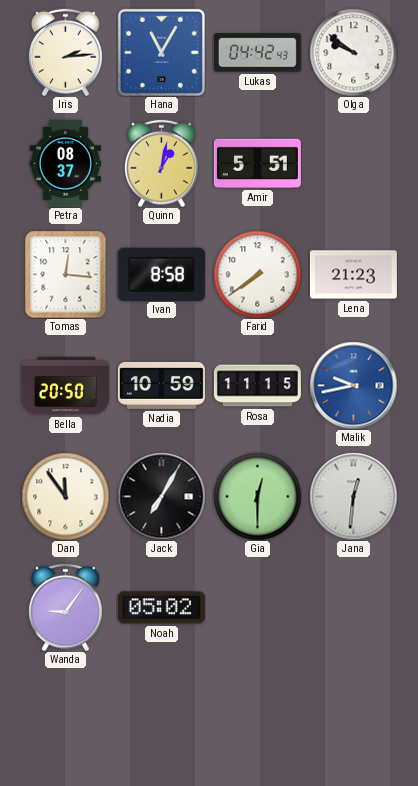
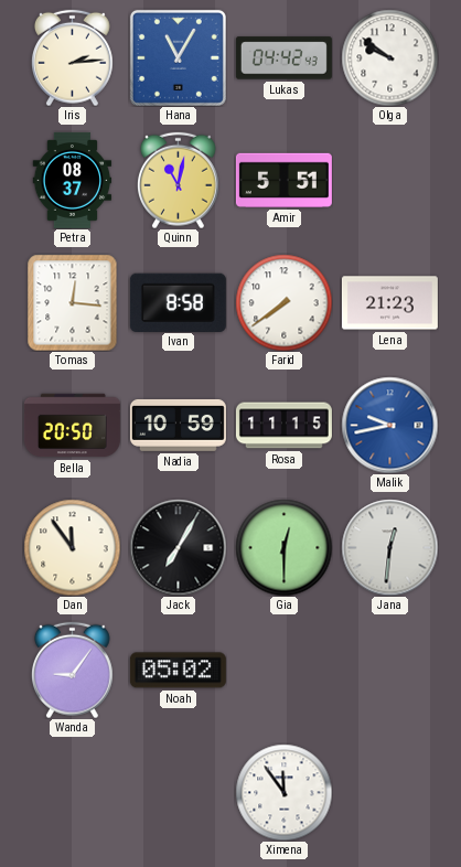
Quinn: 1:02 -> 11:02
Ximena: none -> 11:54
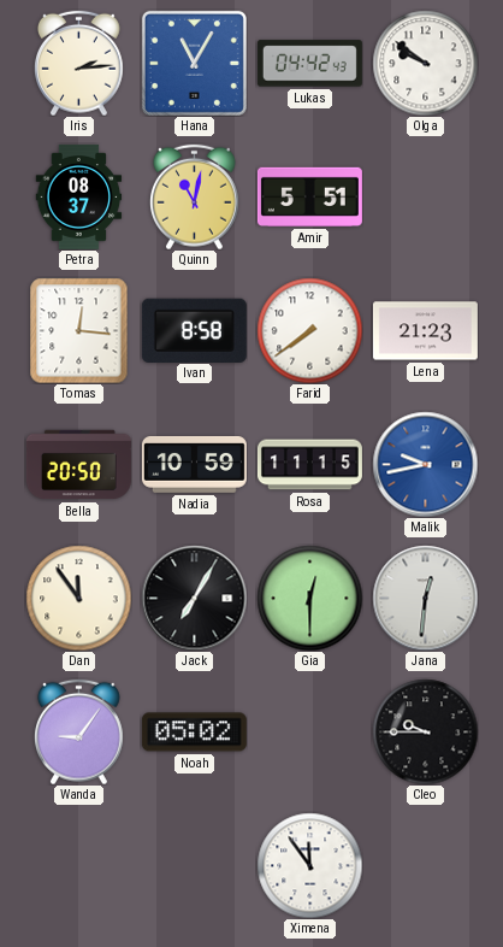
Cleo: none -> 9:45
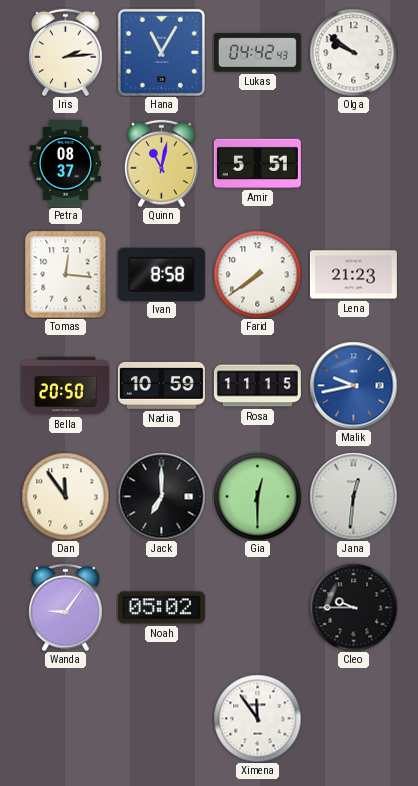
Jack: 7:05 -> 7:00
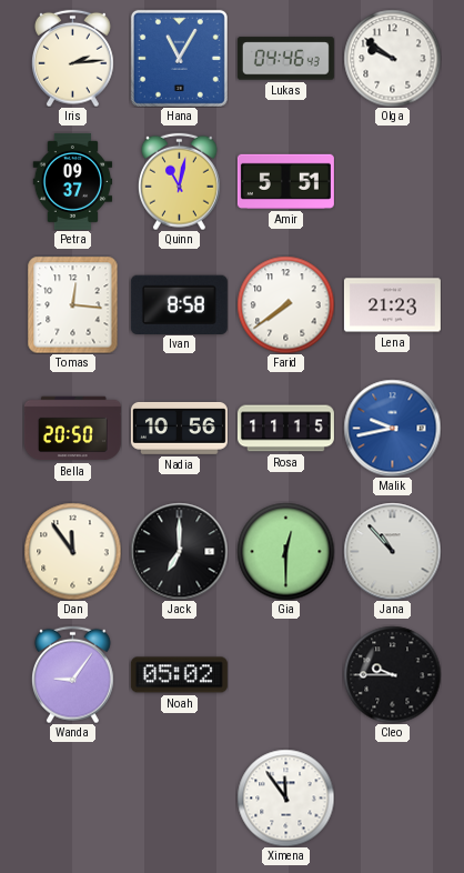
Lukas: 04:42 -> 04:46
Petra: 08:37 -> 09:37
Nadia: 10:59 -> 10:56
Jana: 12:31 -> 10:53
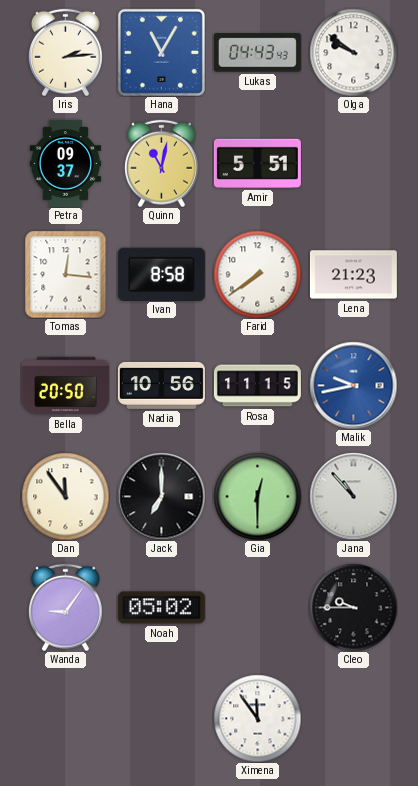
Lukas: 04:46 -> 04:43
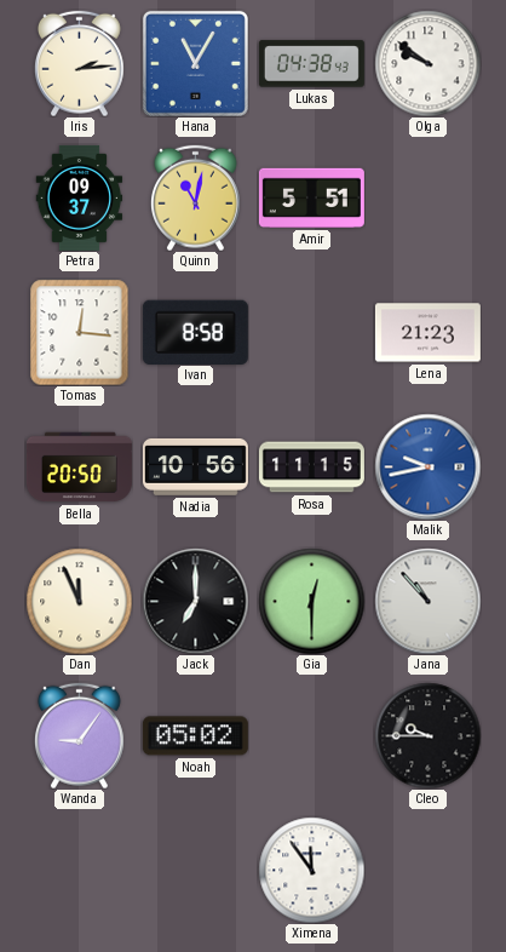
Lukas: 04:43 -> 04:38
Farid: 7:39 -> none
Dan: 11:54 -> 11:56
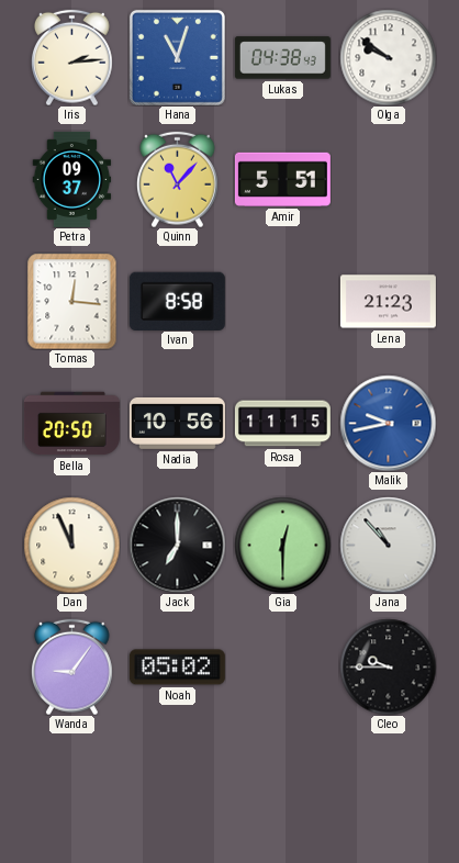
Hana: 11:05 -> 11:03
Quinn: 11:02 -> 11:07
Ximena: 11:54 -> none
